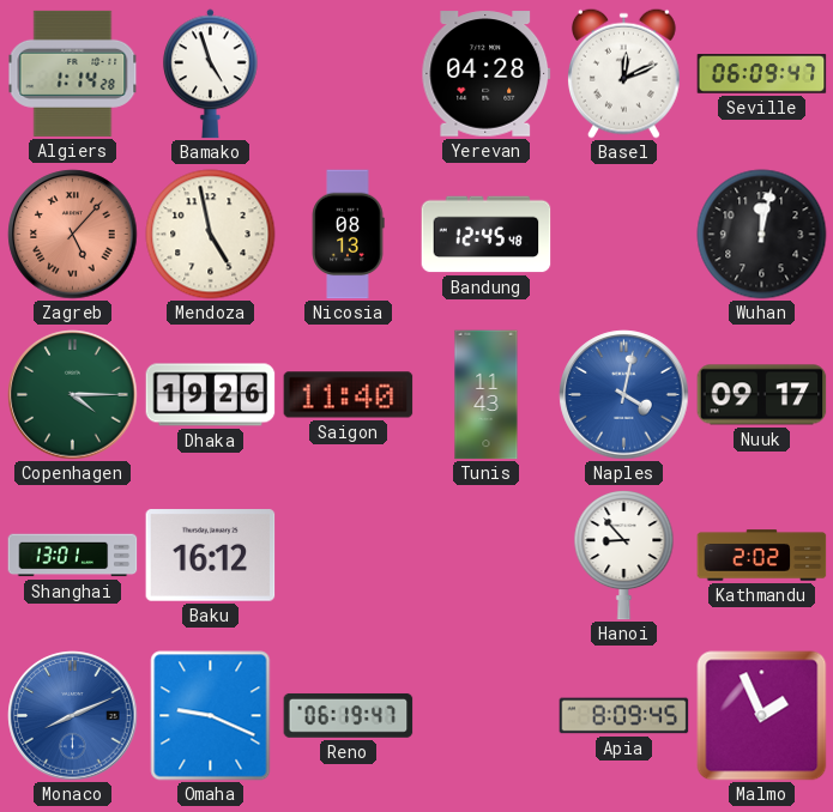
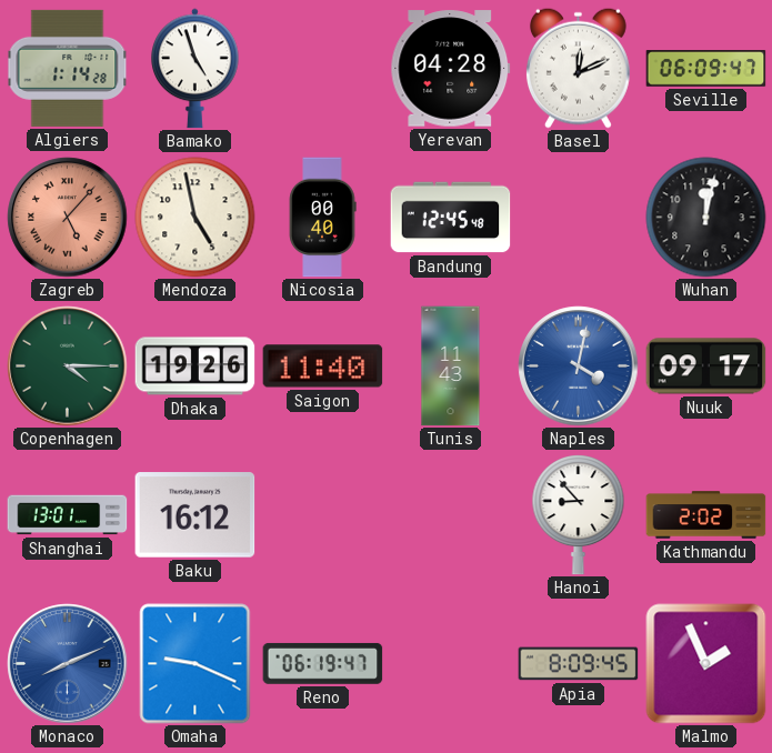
Nicosia: 08:13 -> 00:40
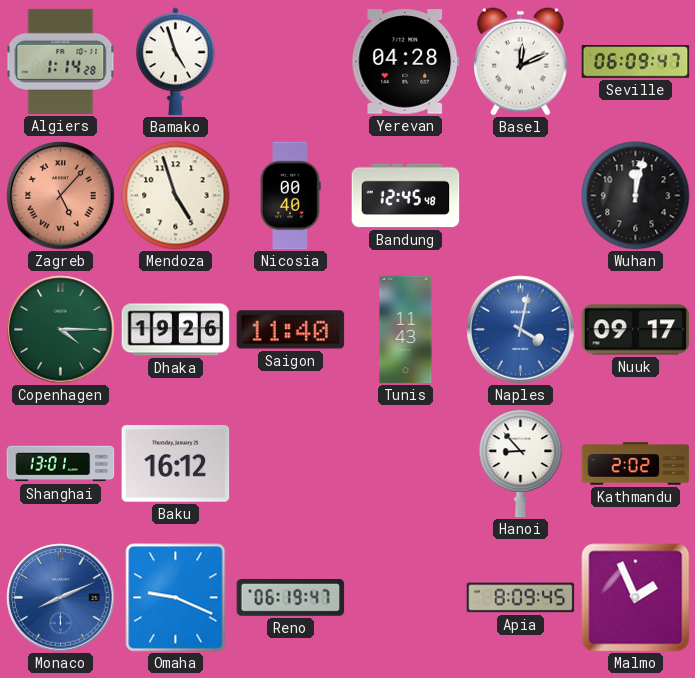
Mendoza: 4:58 -> 4:57
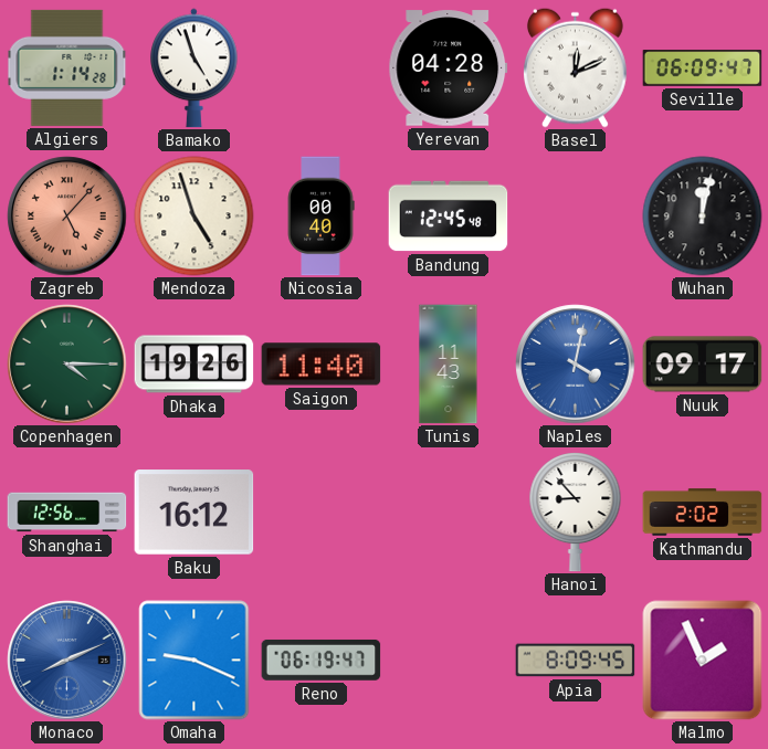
Shanghai: 13:01 -> 12:56
